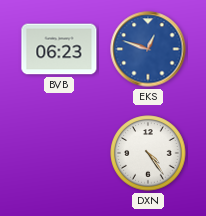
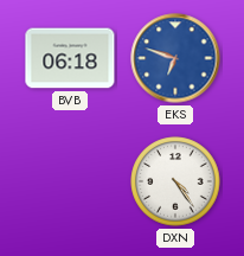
BVB: 06:23 -> 06:18
EKS: 12:48 -> 6:48
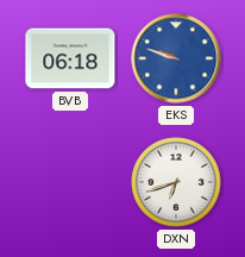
EKS: 6:48 -> 9:48
DXN: 4:24 -> 6:42
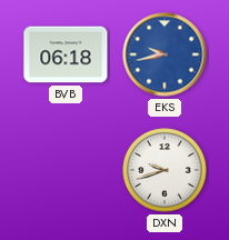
EKS: 9:48 -> 9:43
DXN: 6:42 -> 9:42
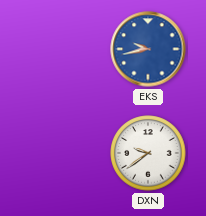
BVB: 06:18 -> none
DXN: 9:42 -> 9:39
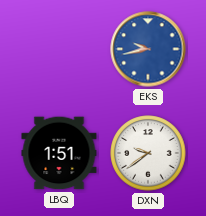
LBQ: none -> 1:51
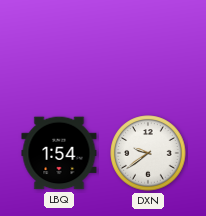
EKS: 9:43 -> none
LBQ: 1:51 -> 1:54
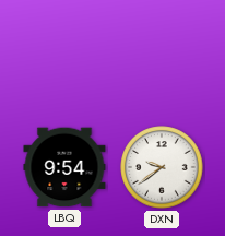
LBQ: 1:54 -> 9:54
